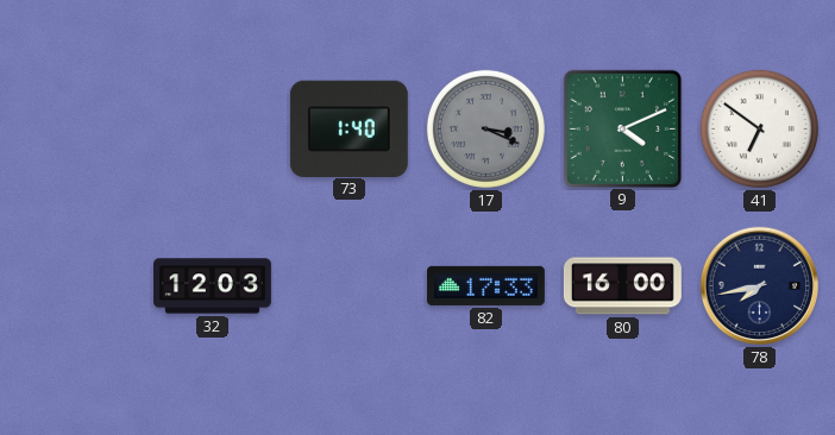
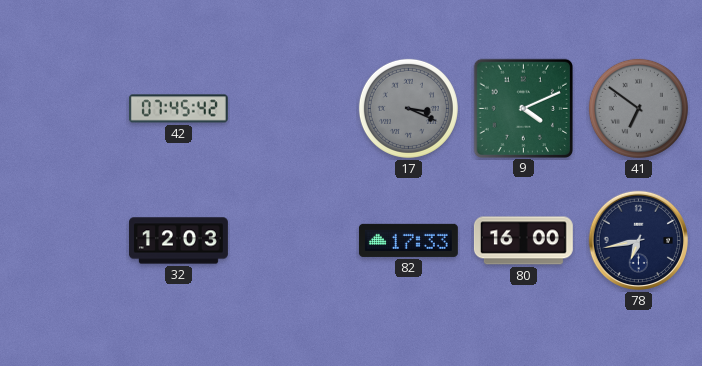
42: none -> 07:45
73: 1:40 -> none
41 dial: white -> grey
78: 7:43 -> 6:43
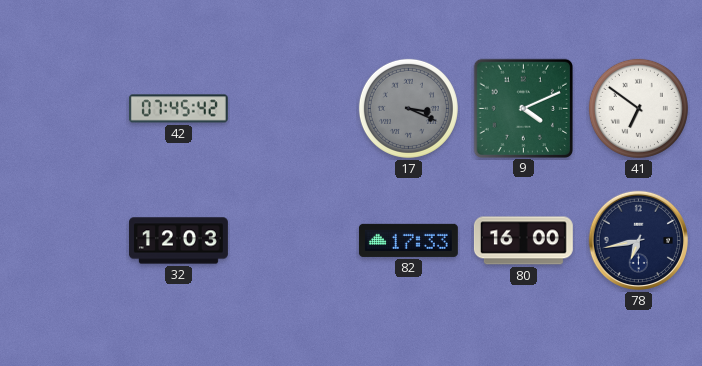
41 dial: grey -> white
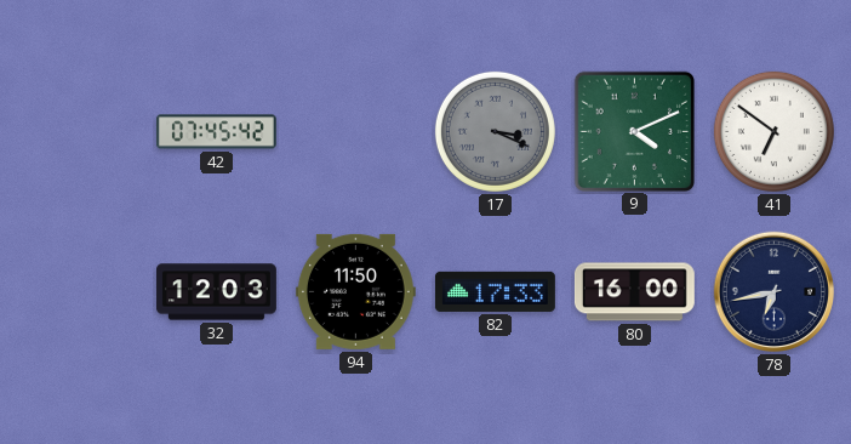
94: none -> 11:50
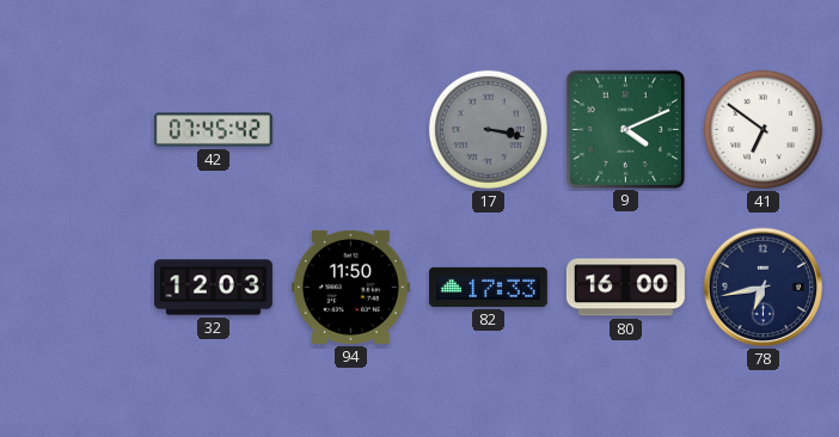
17: 3:19 -> 3:17
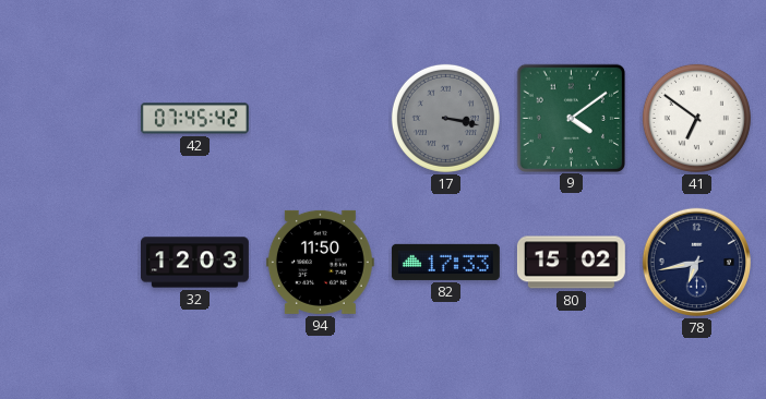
9: 4:11 -> 4:09
80: 16:00 -> 15:02
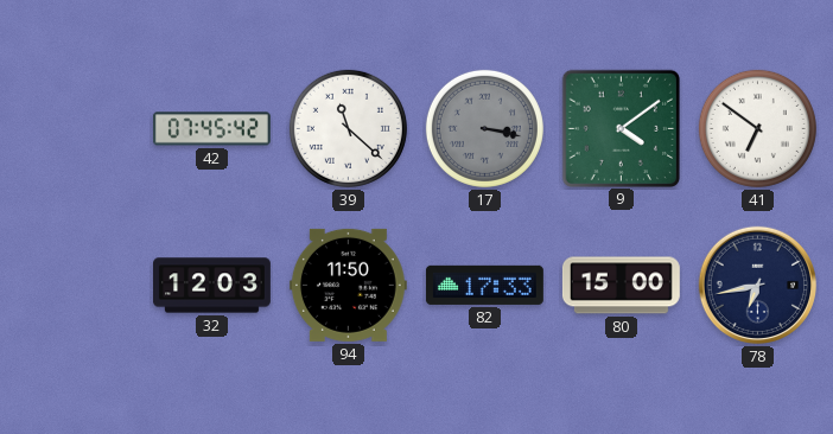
39: none -> 11:22
80: 15:02 -> 15:00
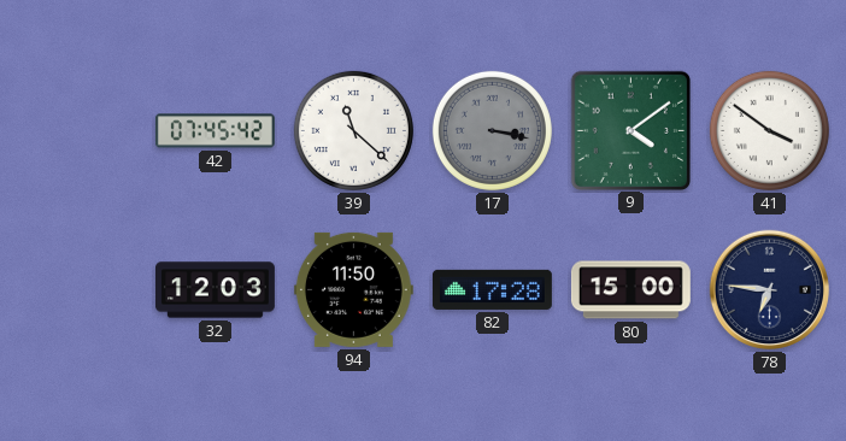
41: 6:51 -> 3:51
82: 17:33 -> 17:28
78: 6:43 -> 6:46
